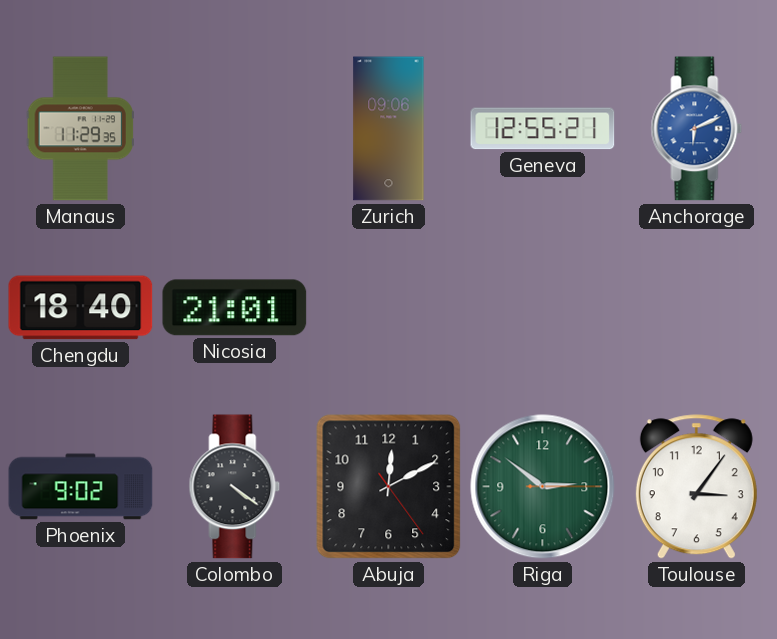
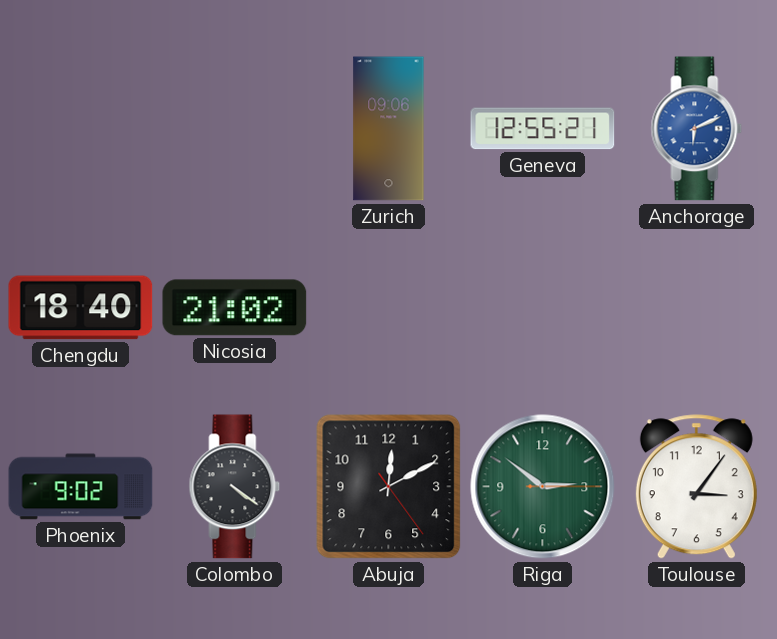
Manaus: 11:29 -> none
Nicosia: 21:01 -> 21:02
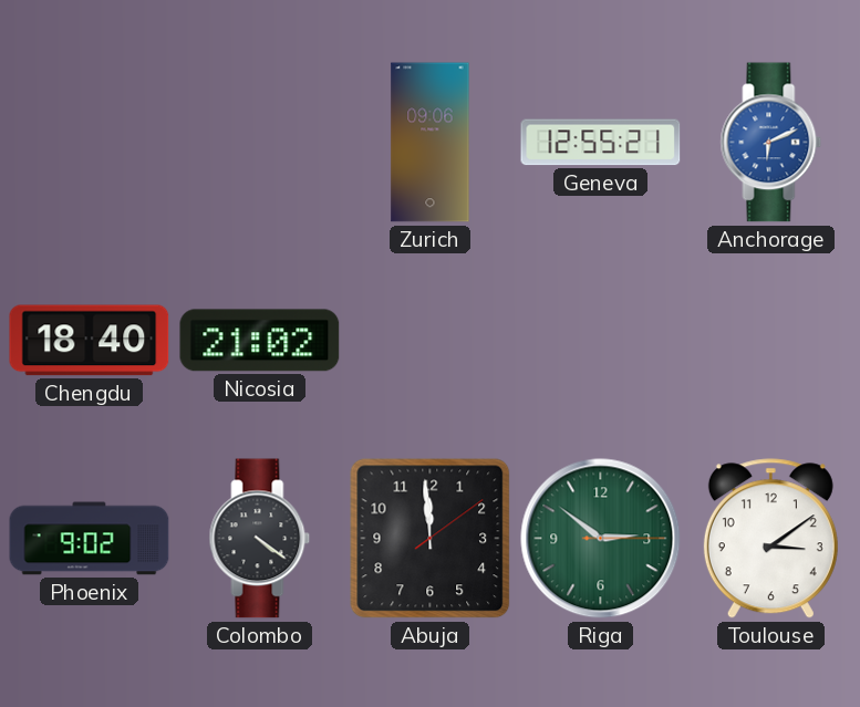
Abuja: 12:10 -> 11:59
Toulouse: 3:06 -> 3:09
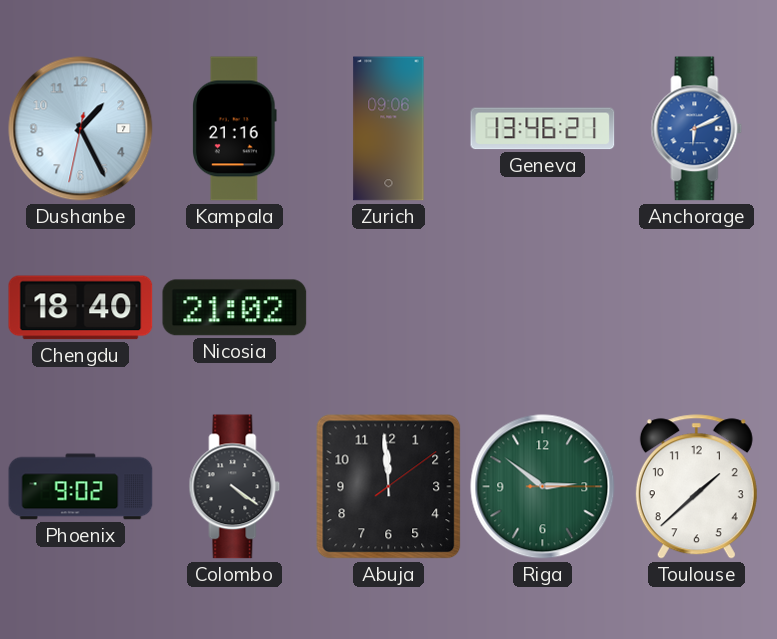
Dushanbe: none -> 1:25
Kampala: none -> 21:16
Geneva: 12:55 -> 13:46
Toulouse: 3:09 -> 1:38
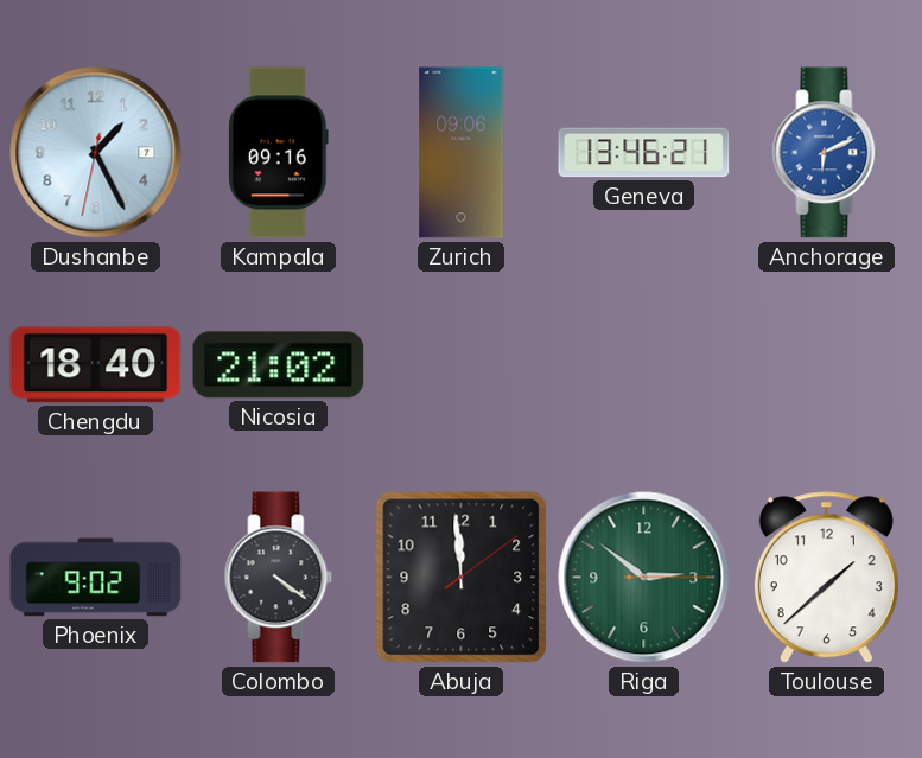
Kampala: 21:16 -> 09:16
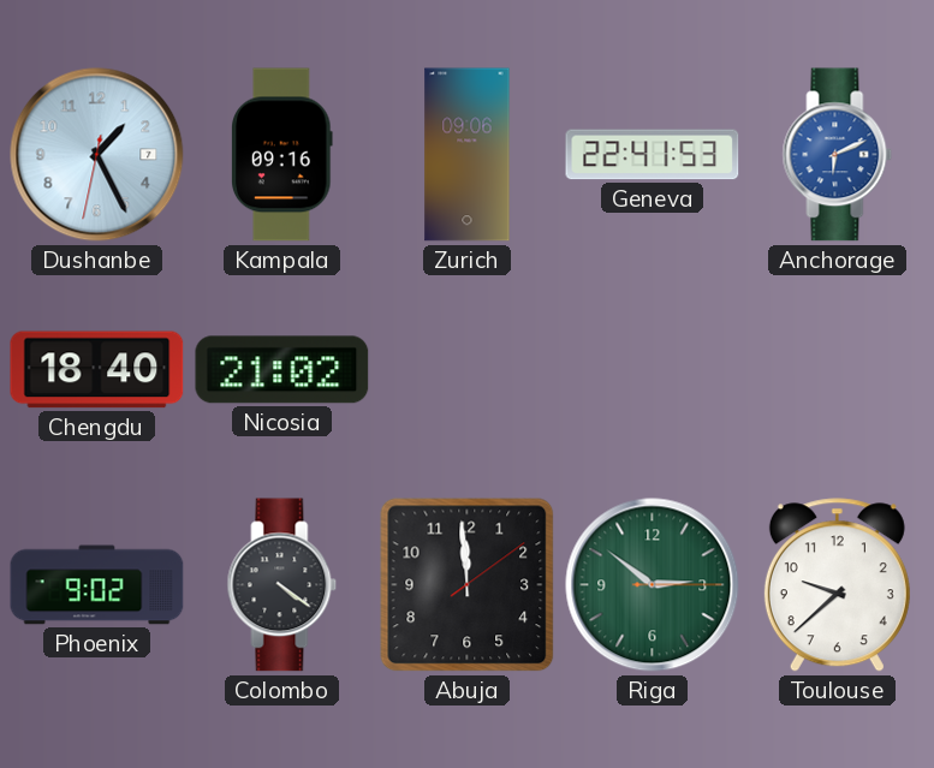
Geneva: 13:46 -> 22:41
Toulouse: 1:38 -> 9:38
